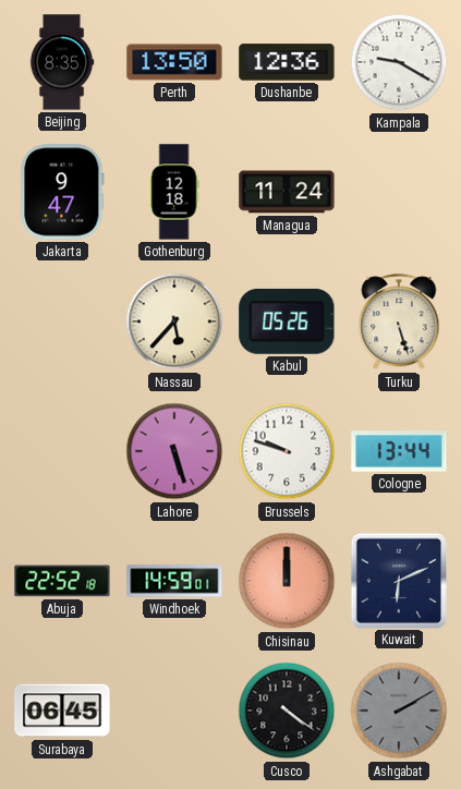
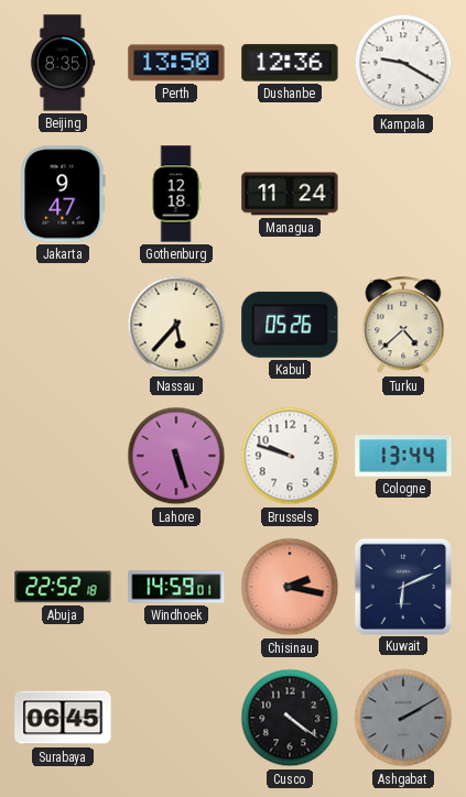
Turku: 5:27 -> 4:38
Chisinau: 12:00 -> 2:17
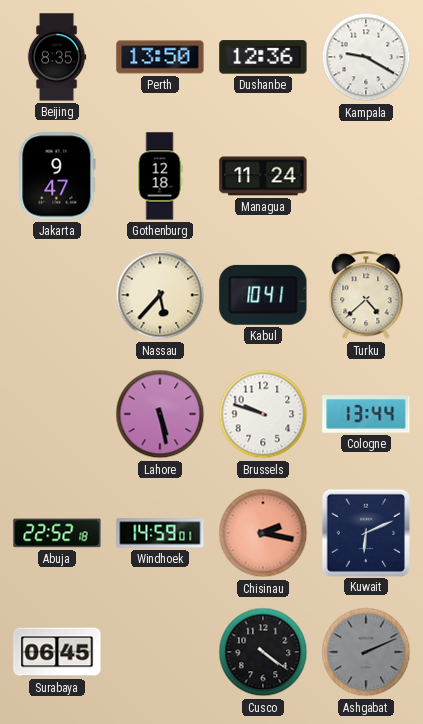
Kabul: 05:26 -> 10:41
Lahore: 5:27 -> 5:28
Ashgabat: 2:10 -> 2:11
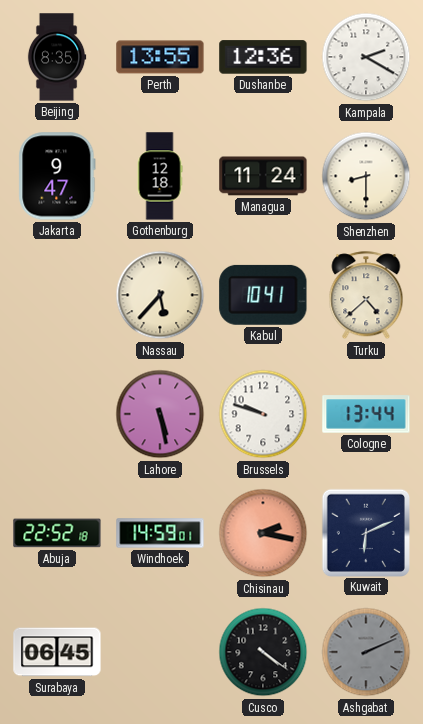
Perth: 13:50 -> 13:55
Kampala: 9:20 -> 2:20
Shenzhen: none -> 8:30
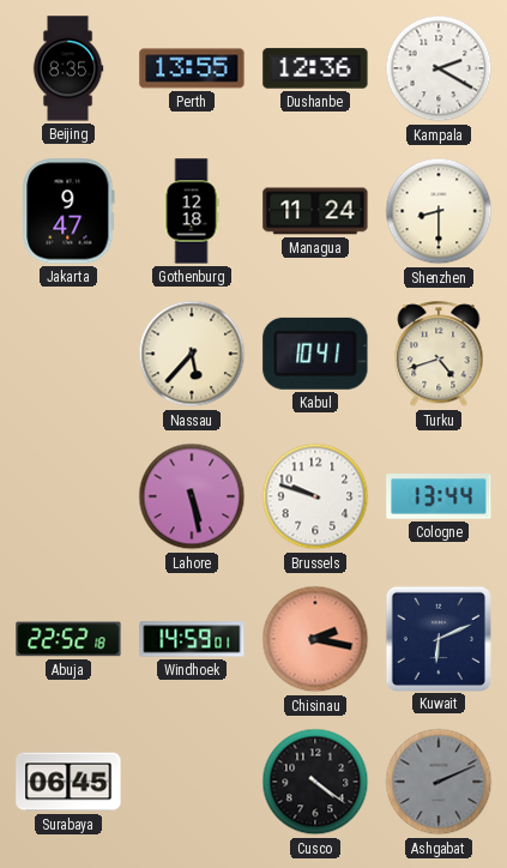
Turku: 4:38 -> 4:42
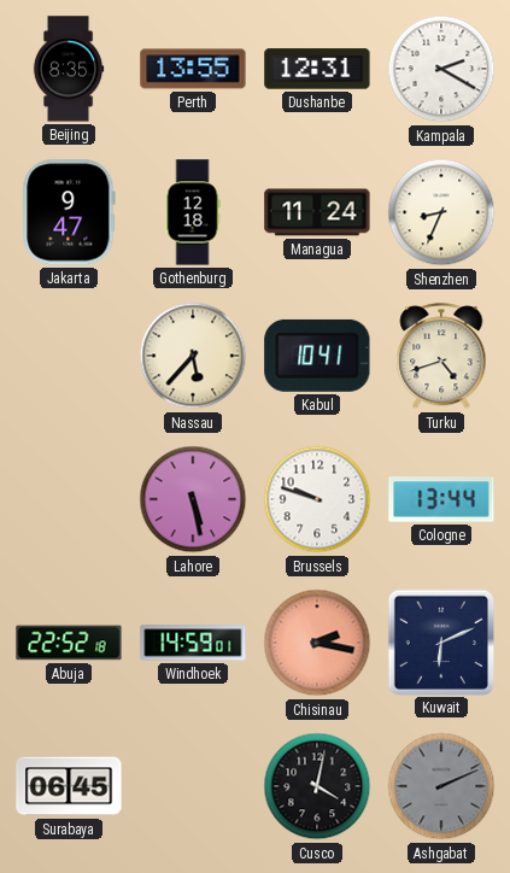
Dushanbe: 12:36 -> 12:31
Shenzhen: 8:30 -> 8:34
Cusco: 4:21 -> 4:02
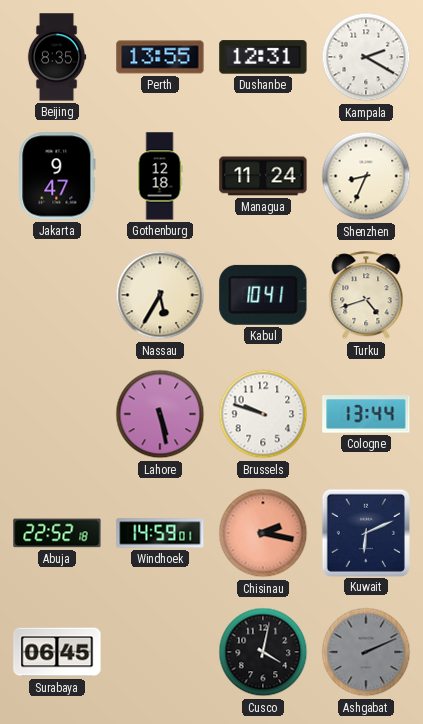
Nassau: 5:37 -> 5:35
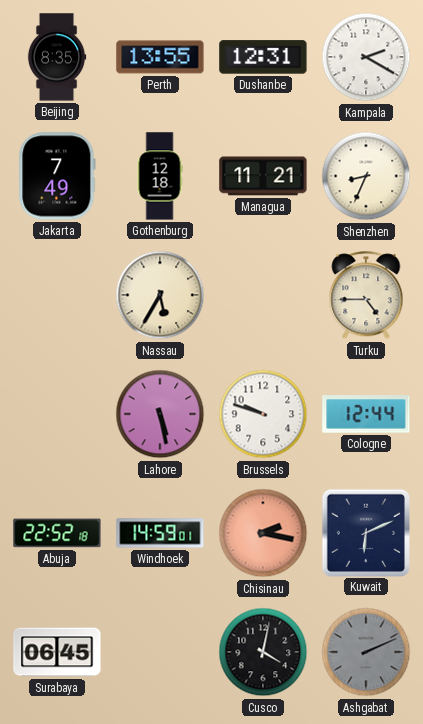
Jakarta: 9:47 -> 7:49
Managua: 11:24 -> 11:21
Kabul: 10:41 -> none
Turku: 4:42 -> 4:45
Cologne: 13:44 -> 12:44
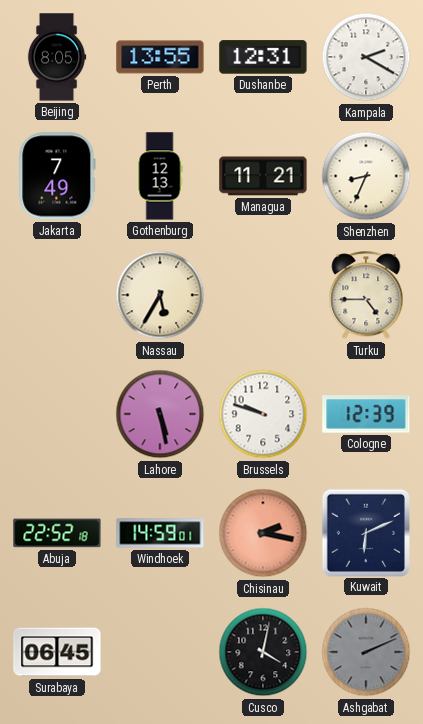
Beijing: 8:35 -> 8:05
Gothenburg: 12:18 -> 12:13
Cologne: 12:44 -> 12:39
